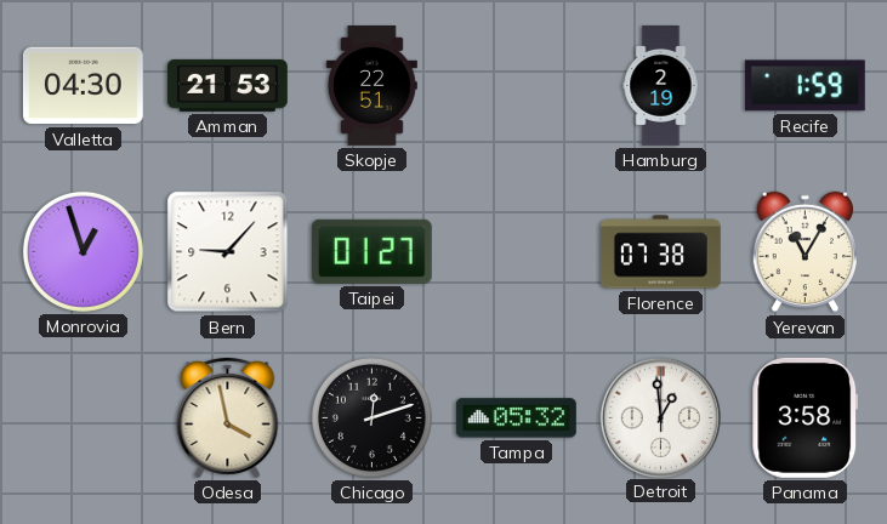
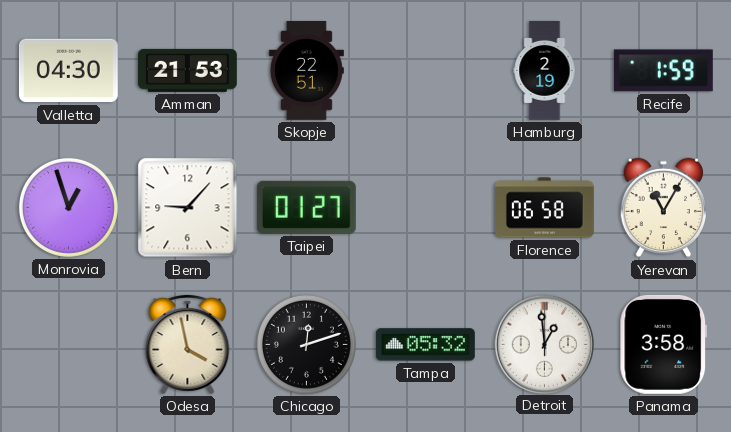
Florence: 07:38 -> 06:58
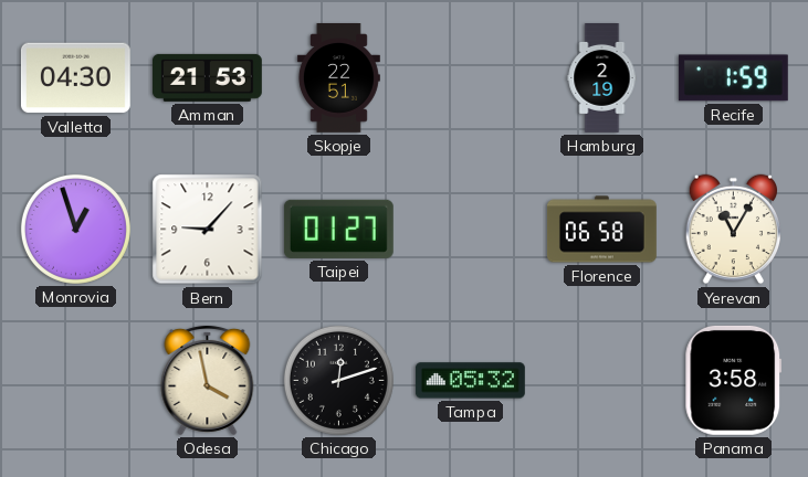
Detroit: 12:59 -> none
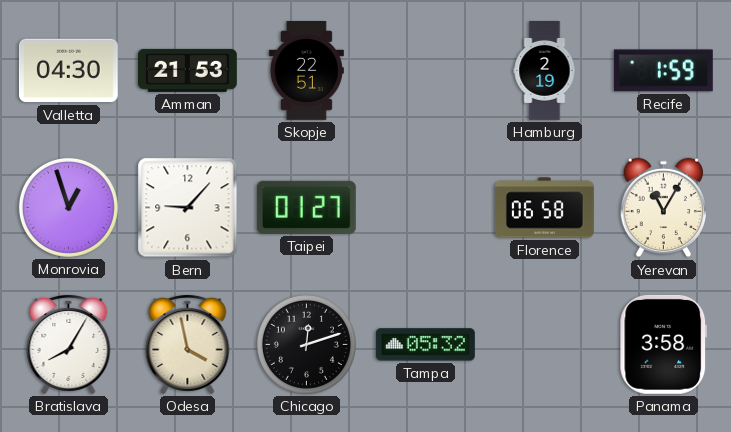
Bratislava: none -> 8:05
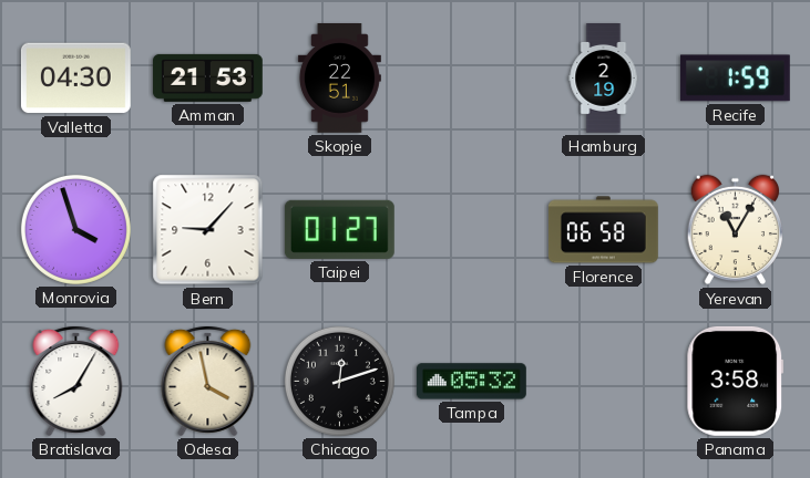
Monrovia: 12:57 -> 3:57
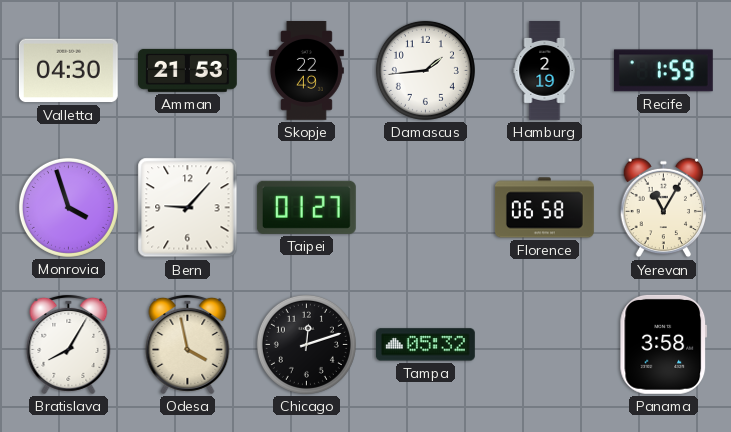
Skopje: 22:51 -> 22:49
Damascus: none -> 1:44
